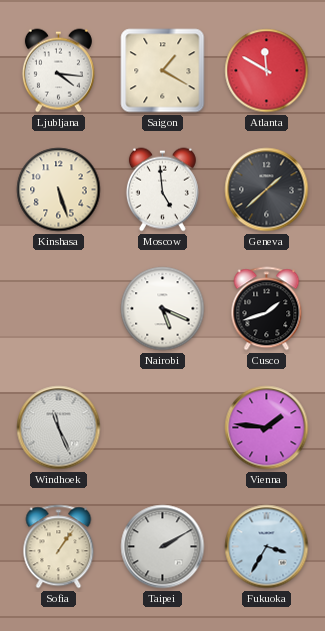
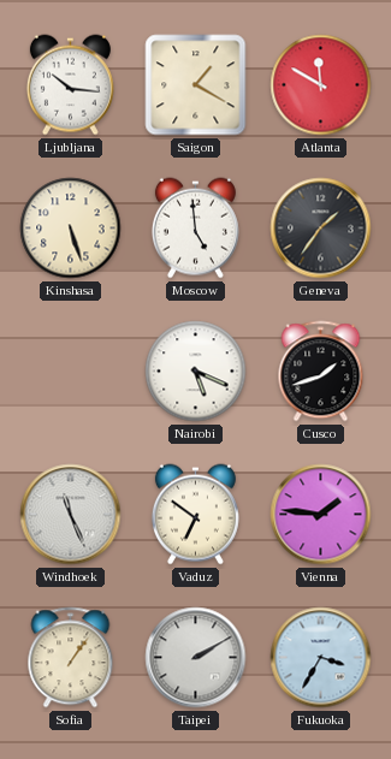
Ljubljana: 4:16 -> 10:16
Geneva: 1:38 -> 1:36
Vaduz: none -> 6:51
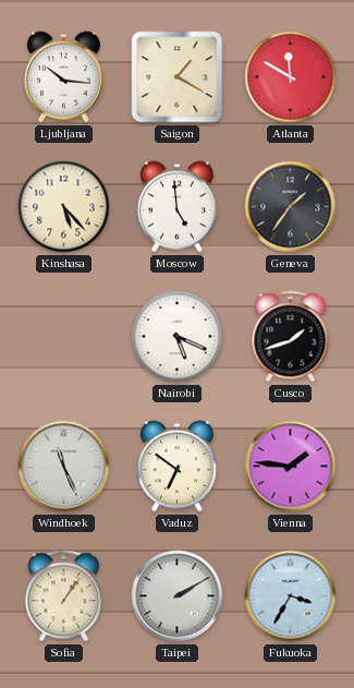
Kinshasa: 5:27 -> 5:23
